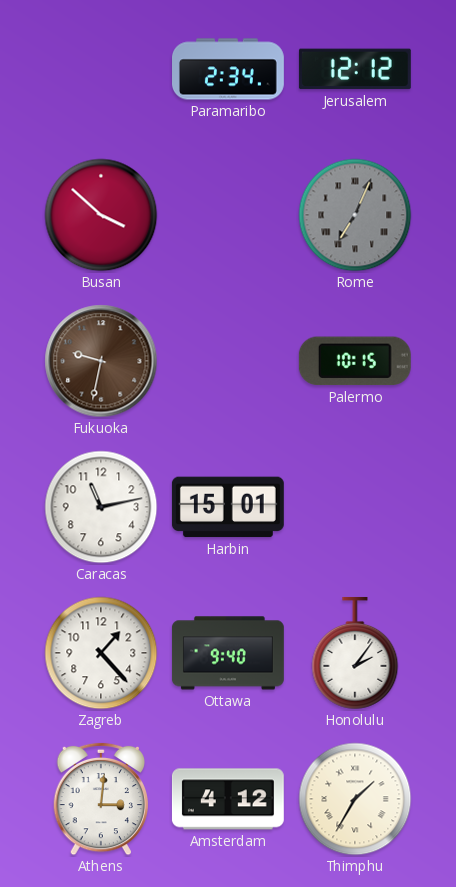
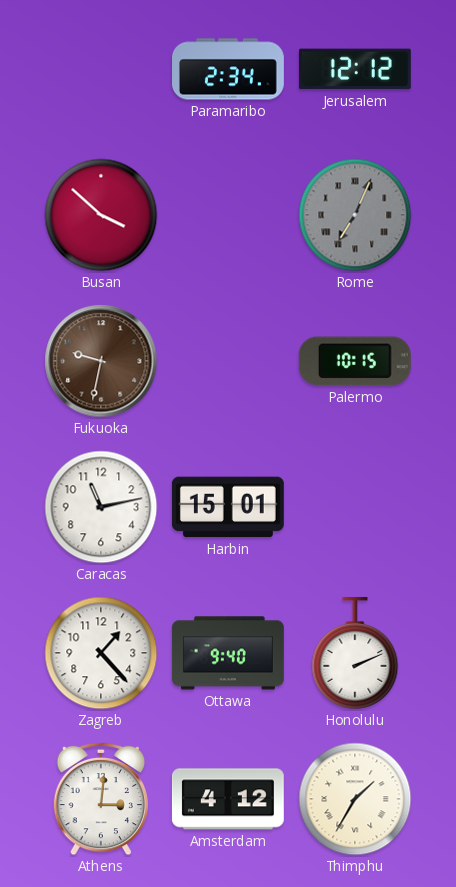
Honolulu: 2:06 -> 2:11
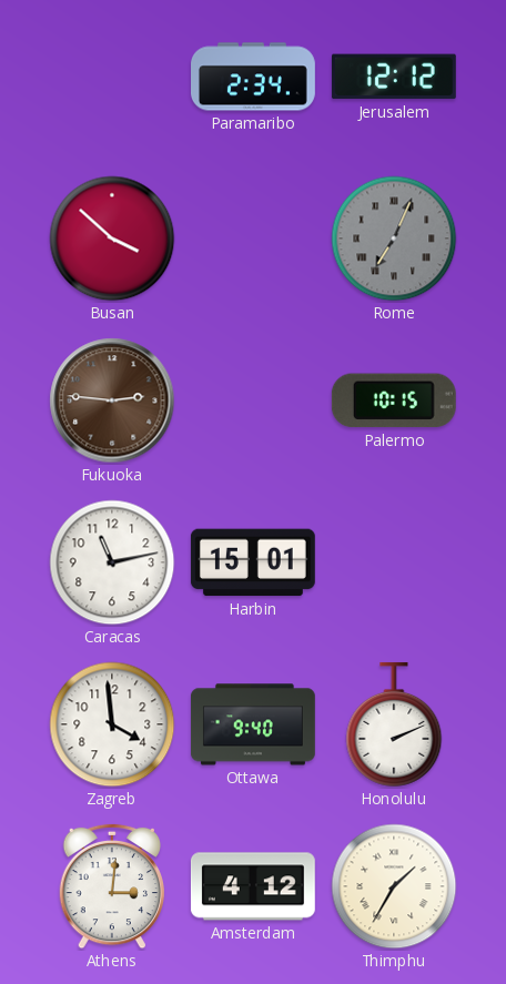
Fukuoka: 9:32 -> 2:46
Zagreb: 1:23 -> 3:59
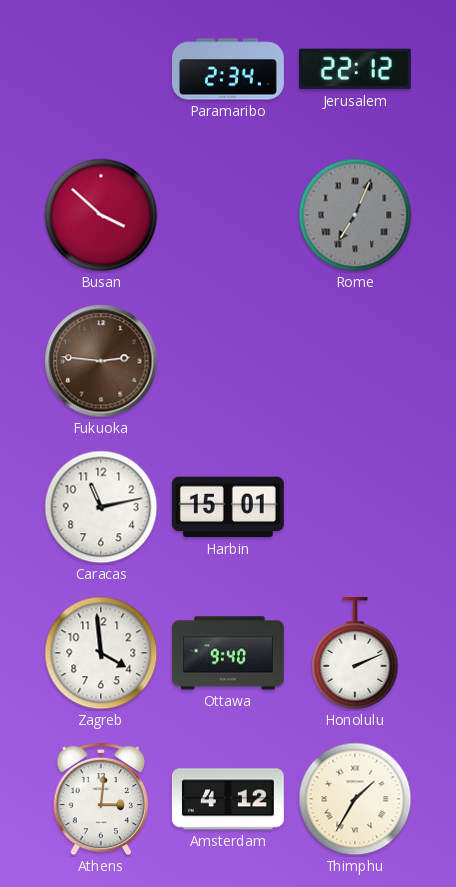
Jerusalem: 12:12 -> 22:12
Palermo: 10:15 -> none
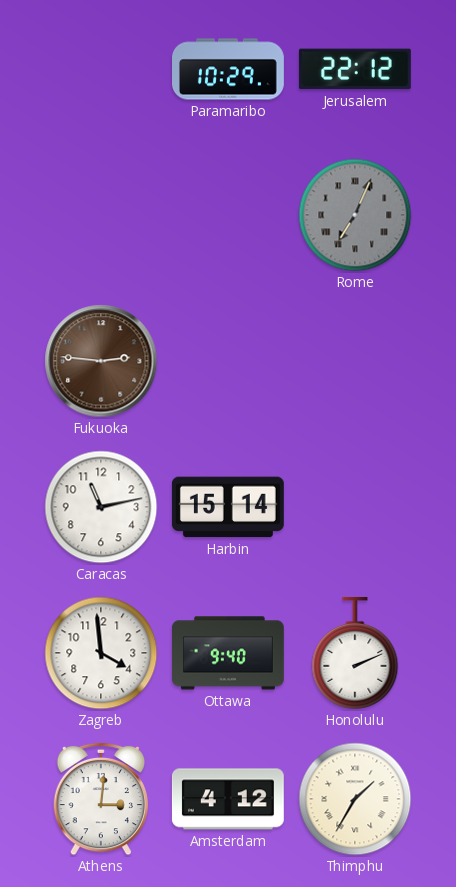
Paramaribo: 2:34 -> 10:29
Busan: 3:52 -> none
Harbin: 15:01 -> 15:14
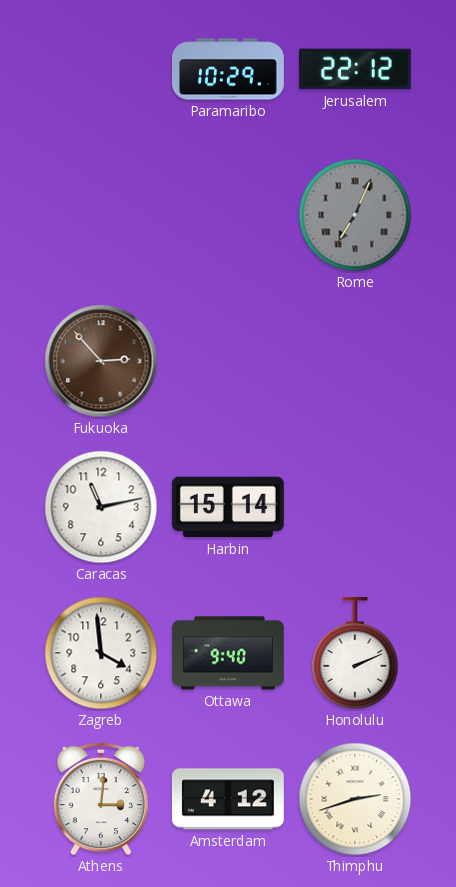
Fukuoka: 2:46 -> 2:53
Thimphu: 1:35 -> 2:42
